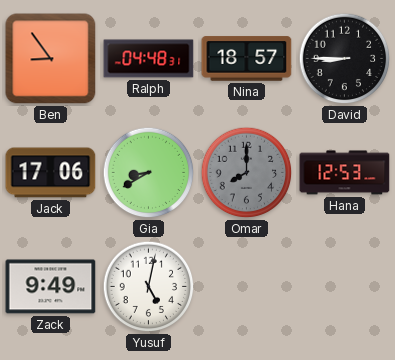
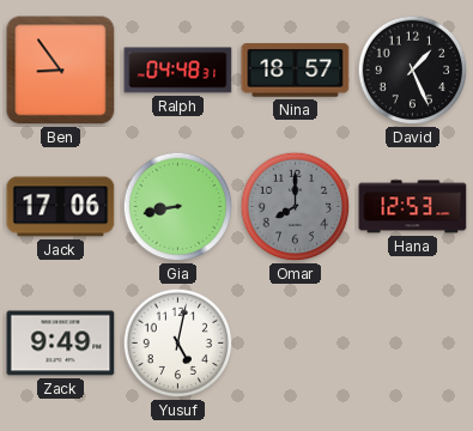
David: 8:45 -> 1:26
Gia: 8:40 -> 8:43
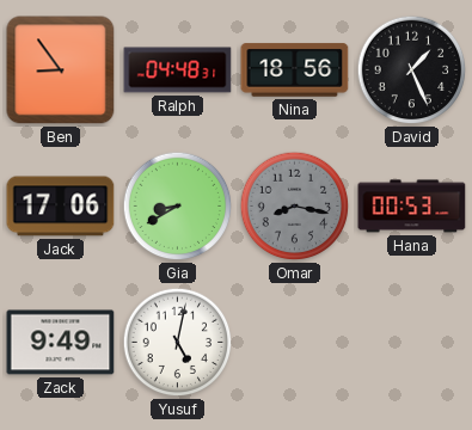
Nina: 18:57 -> 18:56
Gia: 8:43 -> 8:40
Omar: 8:00 -> 8:17
Hana: 12:53 -> 00:53
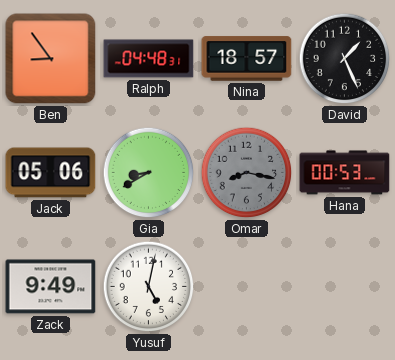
Nina: 18:56 -> 18:57
Jack: 17:06 -> 05:06
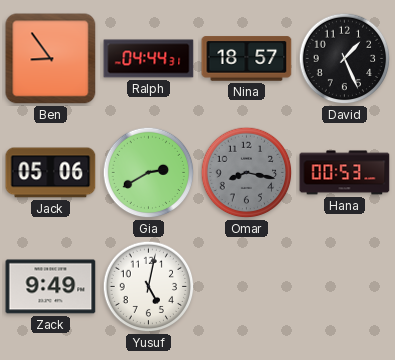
Ralph: 04:48 -> 04:44
Gia: 8:40 -> 2:40
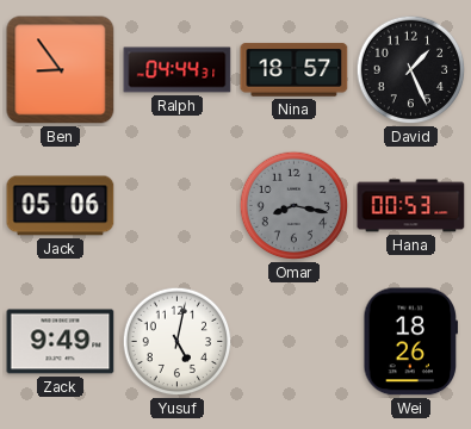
Gia: 2:40 -> none
Wei: none -> 18:26
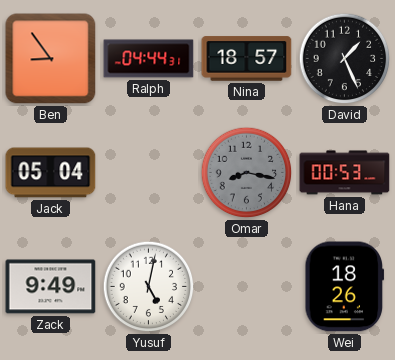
Jack: 05:06 -> 05:04
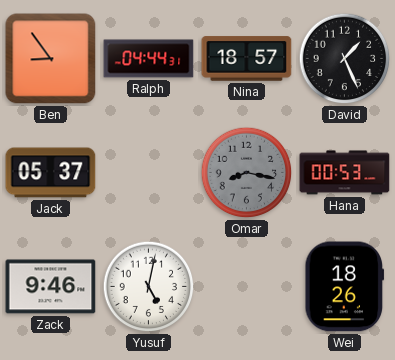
Jack: 05:04 -> 05:37
Zack: 9:49 -> 9:46
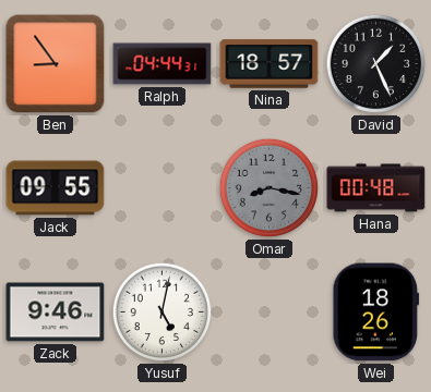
Jack: 05:37 -> 09:55
Hana: 00:53 -> 00:48
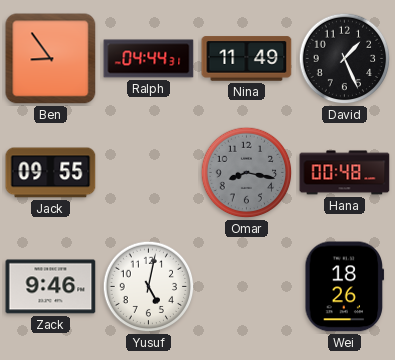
Nina: 18:57 -> 11:49
